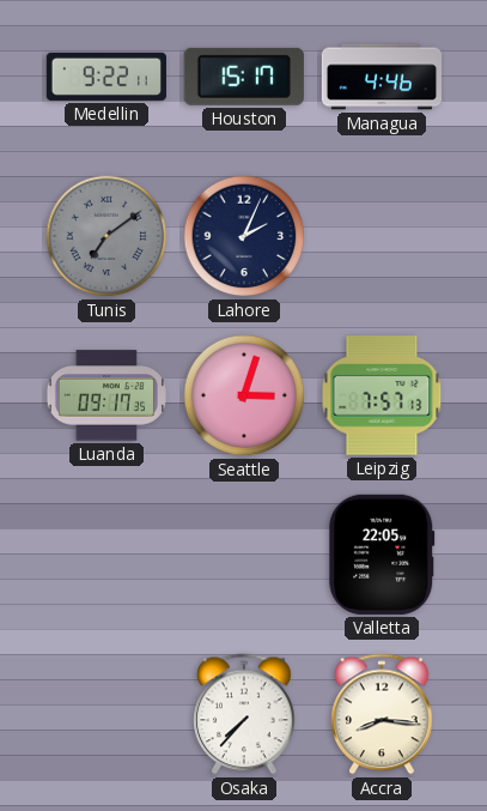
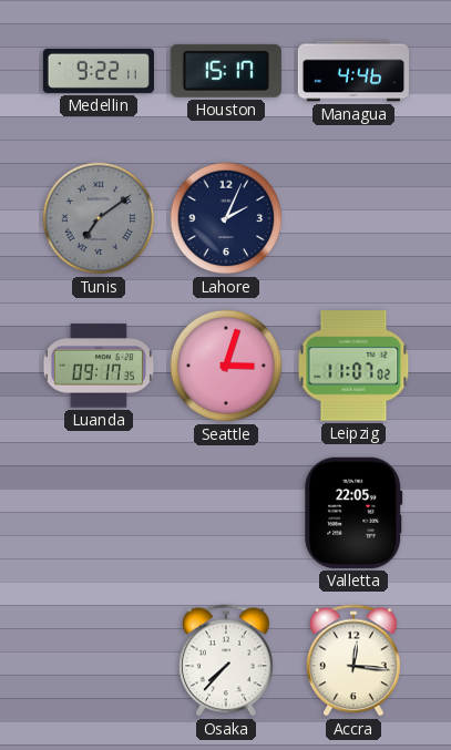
Leipzig: 7:57 -> 11:07
Accra: 8:16 -> 12:16
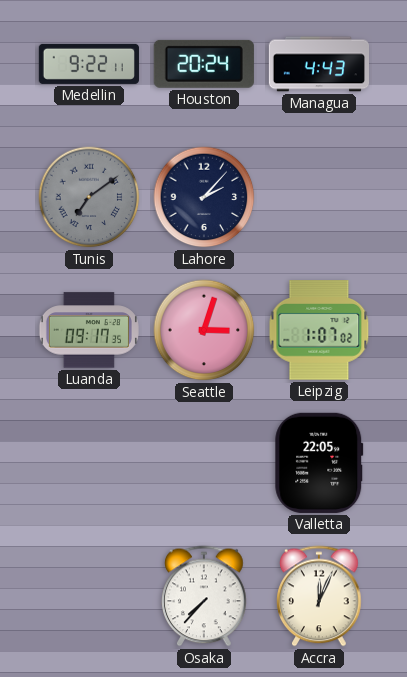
Houston: 15:17 -> 20:24
Managua: 4:46 -> 4:43
Lahore: 2:04 -> 2:07
Leipzig: 11:07 -> 1:07
Accra: 12:16 -> 12:04
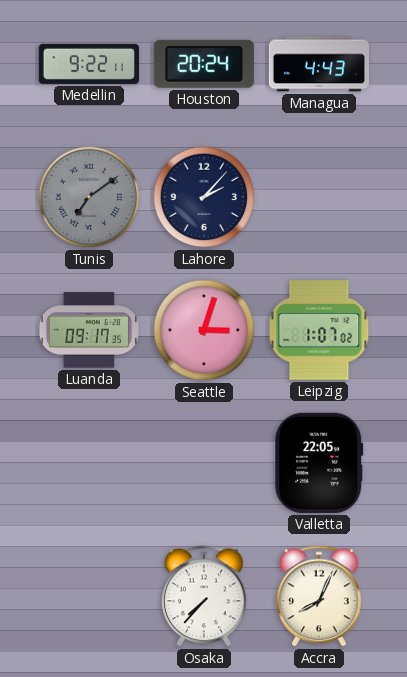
Accra: 12:04 -> 8:04
